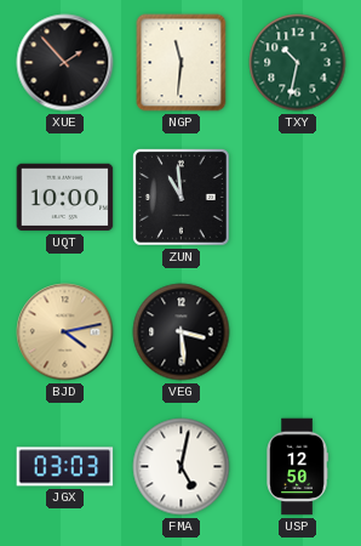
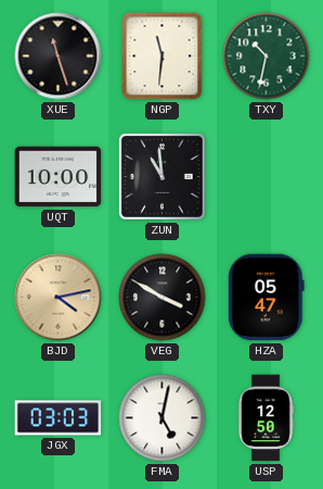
XUE: 1:53 -> 11:27
VEG: 3:29 -> 3:50
HZA: none -> 05:47
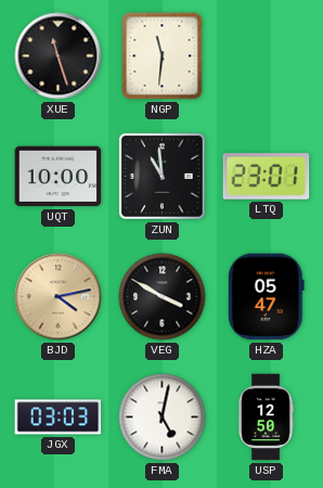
TXY: 10:32 -> none
LTQ: none -> 23:01
